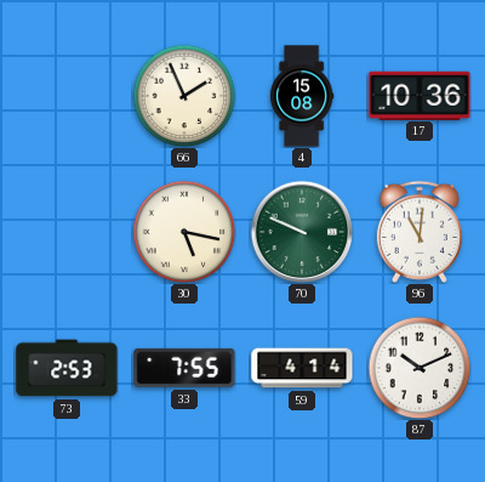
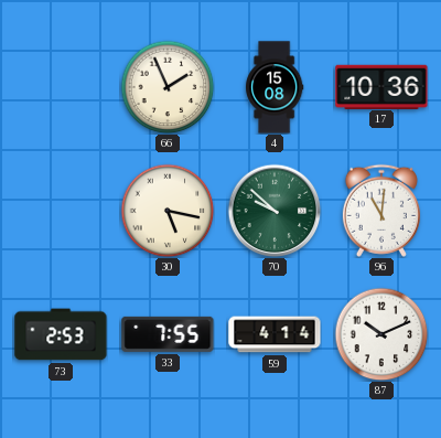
70: 9:49 -> 9:52
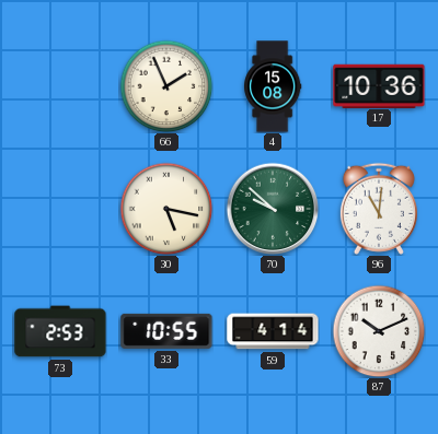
33: 7:55 -> 10:55
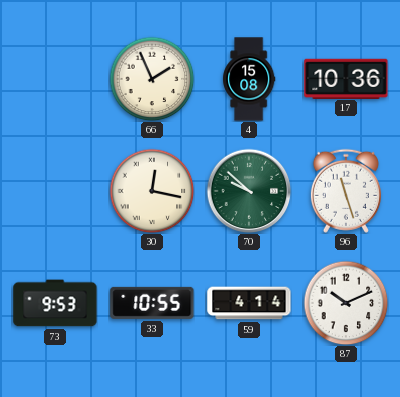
30: 5:17 -> 12:17
96: 11:01 -> 11:27
73: 2:53 -> 9:53
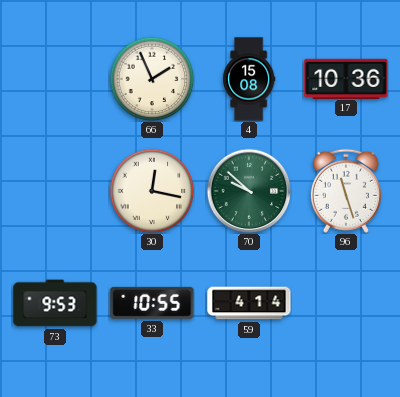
87: 10:11 -> none
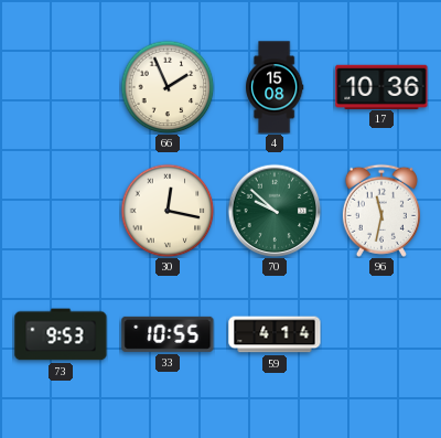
96: 11:27 -> 11:32
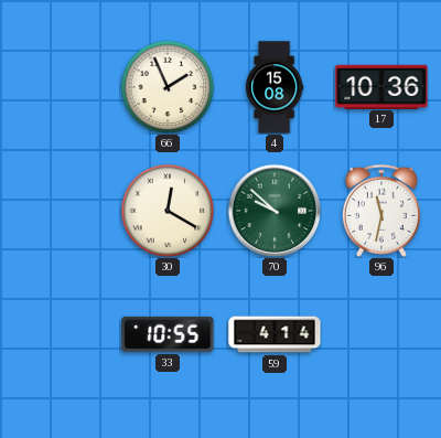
30: 12:17 -> 12:20
73: 9:53 -> none
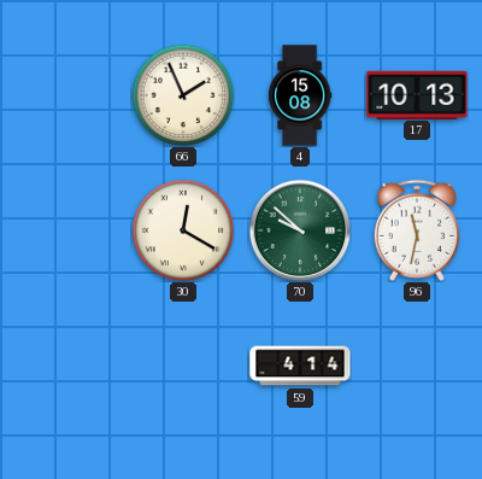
17: 10:36 -> 10:13
33: 10:55 -> none
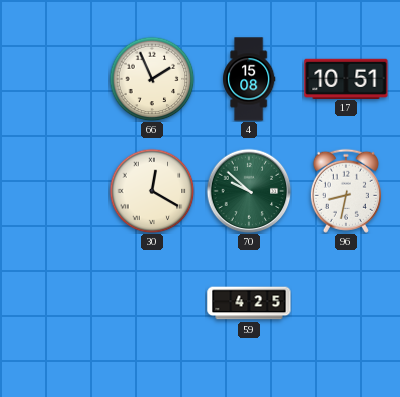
17: 10:13 -> 10:51
96: 11:32 -> 8:32
59: 4:14 -> 4:25
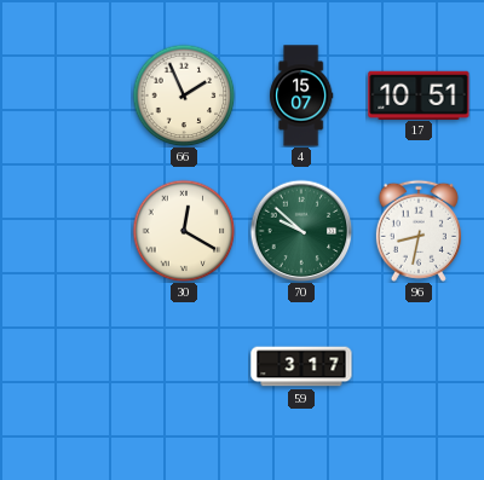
4: 15:08 -> 15:07
59: 4:25 -> 3:17
